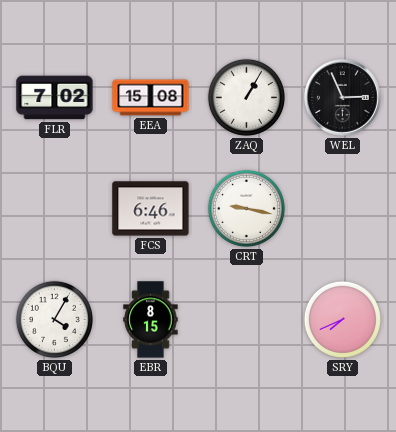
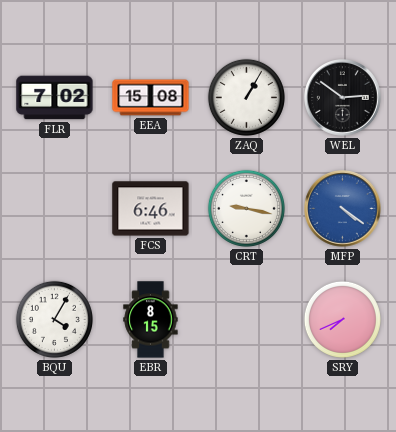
WEL: 2:56 -> 2:51
MFP: none -> 4:21
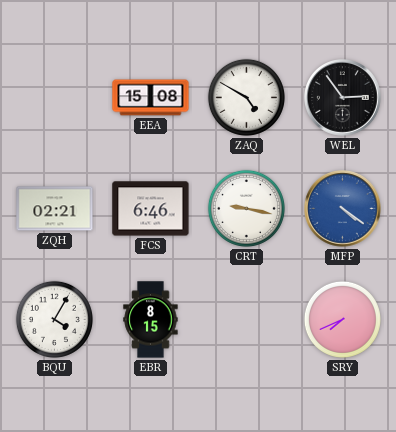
FLR: 7:02 -> none
ZAQ: 1:05 -> 4:50
WEL: 2:51 -> 2:54
ZQH: none -> 02:21
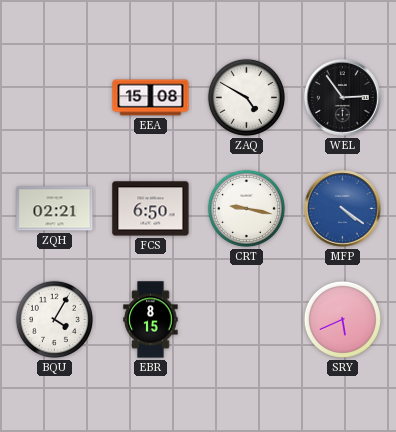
FCS: 6:46 -> 6:50
SRY: 7:41 -> 5:41
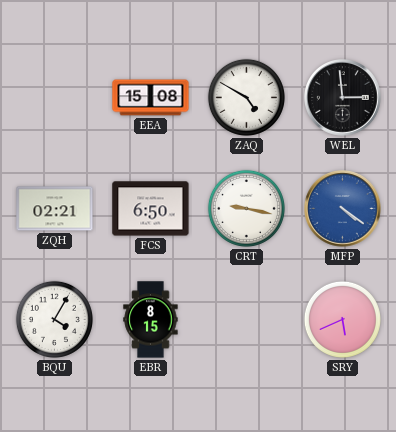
WEL: 2:54 -> 2:59
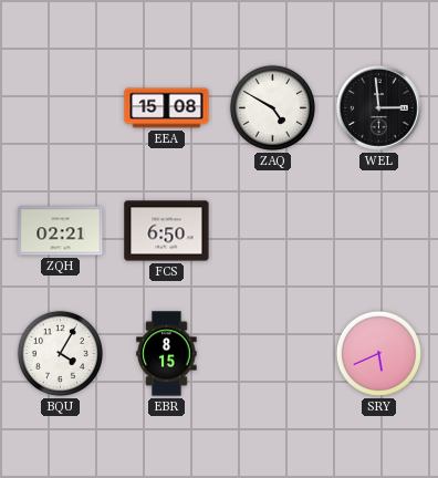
CRT: 9:17 -> none
MFP: 4:21 -> none
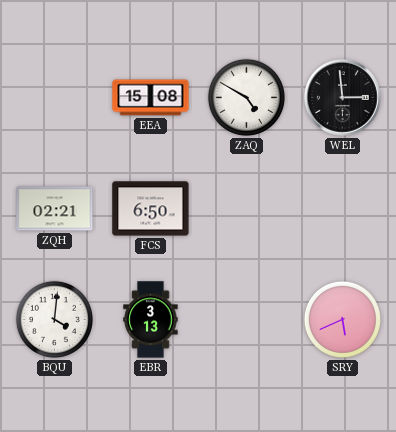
BQU: 4:05 -> 4:01
EBR: 8:15 -> 3:13
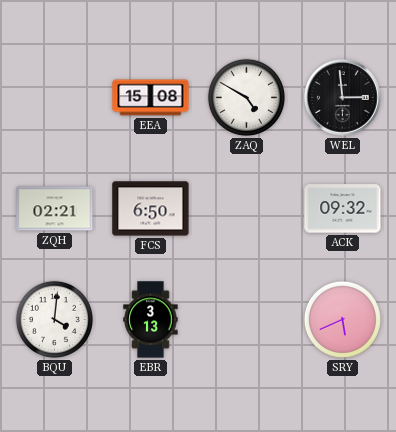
ACK: none -> 09:32
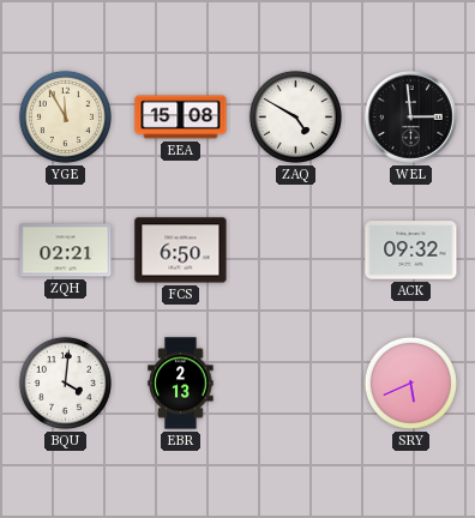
YGE: none -> 11:55
EBR: 3:13 -> 2:13
